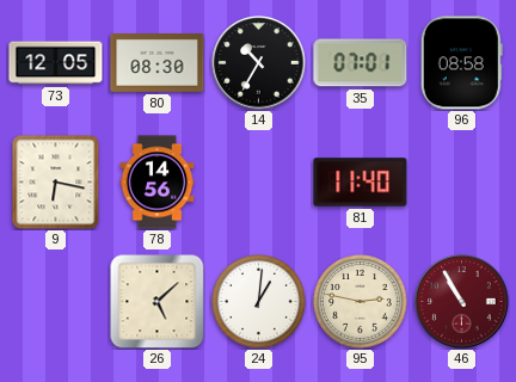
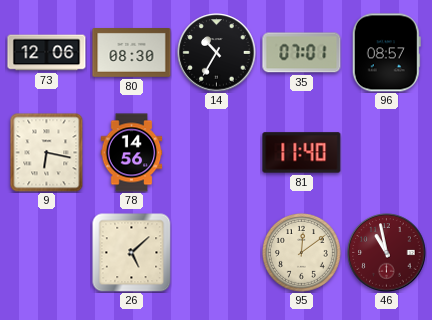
73: 12:05 -> 12:06
96: 08:58 -> 08:57
24: 1:01 -> none
95: 2:47 -> 12:09
46: 10:55 -> 10:58
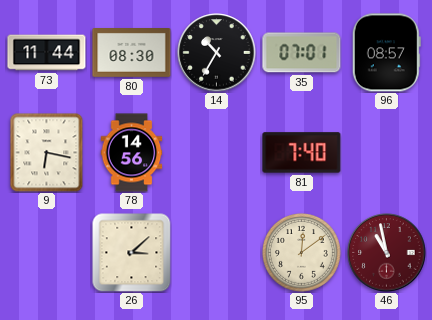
73: 12:06 -> 11:44
81: 11:40 -> 7:40
26: 5:08 -> 3:08
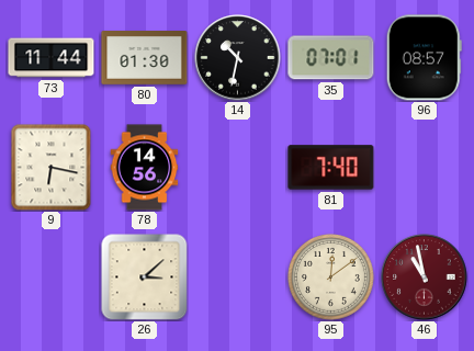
80: 08:30 -> 01:30
14: 10:35 -> 10:32
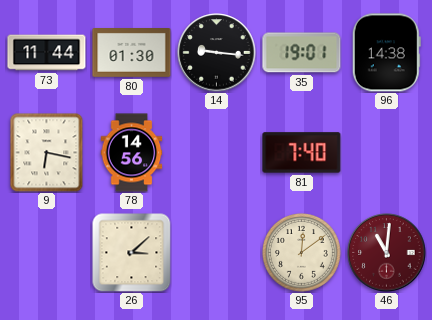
14: 10:32 -> 9:16
35: 07:01 -> 19:01
96: 08:57 -> 14:38
46: 10:58 -> 11:01
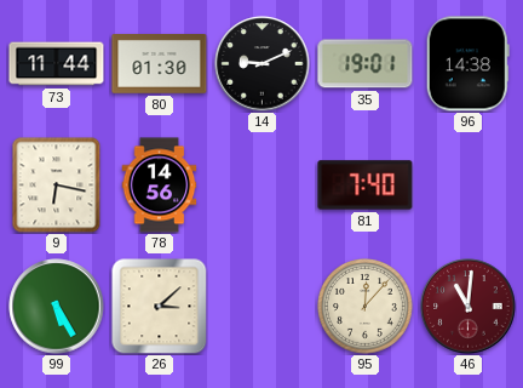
14: 9:16 -> 9:11
99: none -> 5:25
95: 12:09 -> 12:07
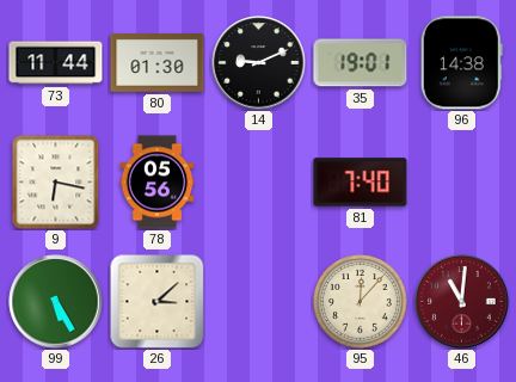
78: 14:56 -> 05:56
